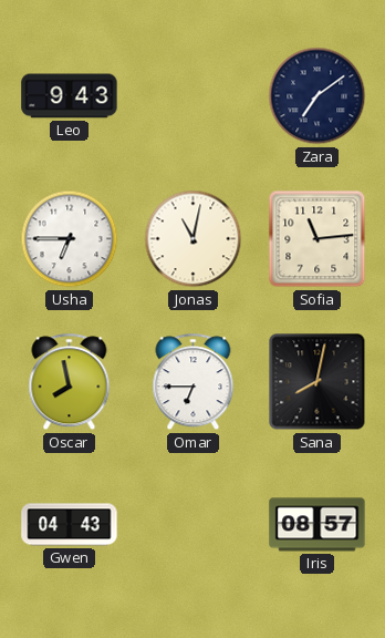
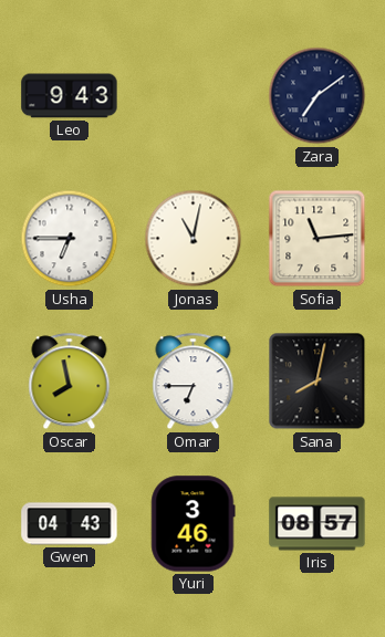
Yuri: none -> 3:46
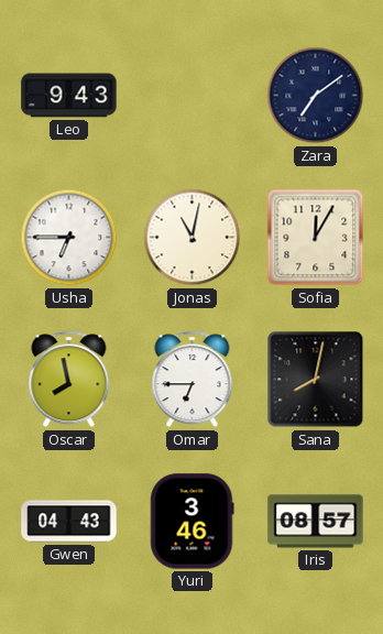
Sofia: 11:14 -> 12:05
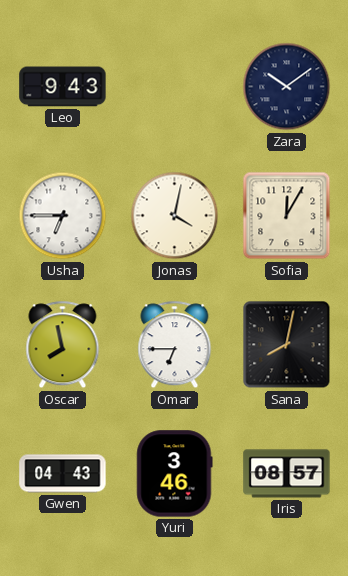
Zara: 7:09 -> 10:09
Jonas: 11:02 -> 4:02
